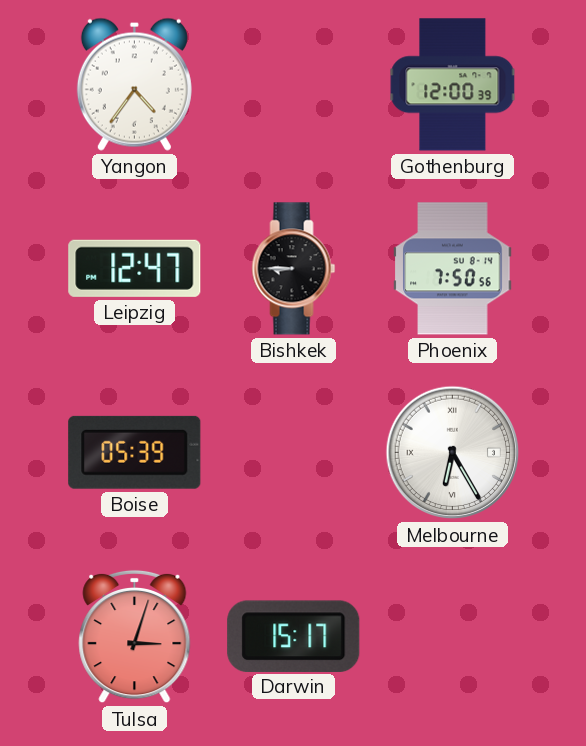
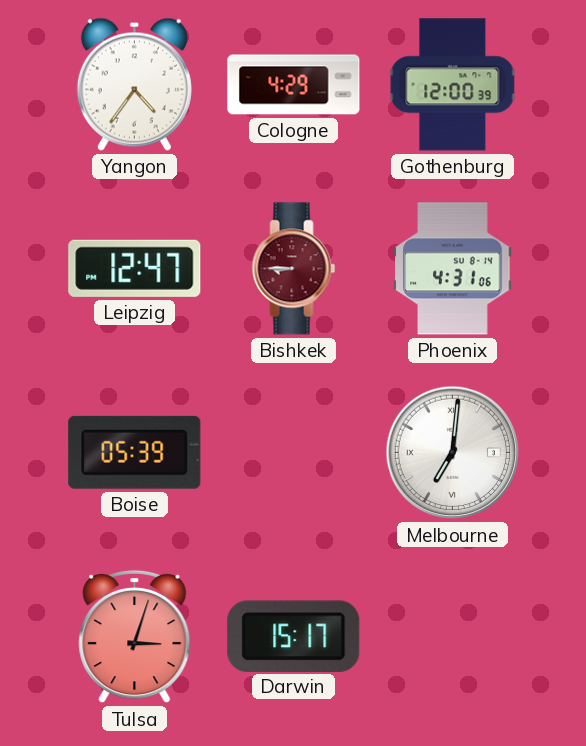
Cologne: none -> 4:29
Bishkek dial: black -> burgundy
Phoenix: 7:50 -> 4:31
Melbourne: 6:25 -> 7:01
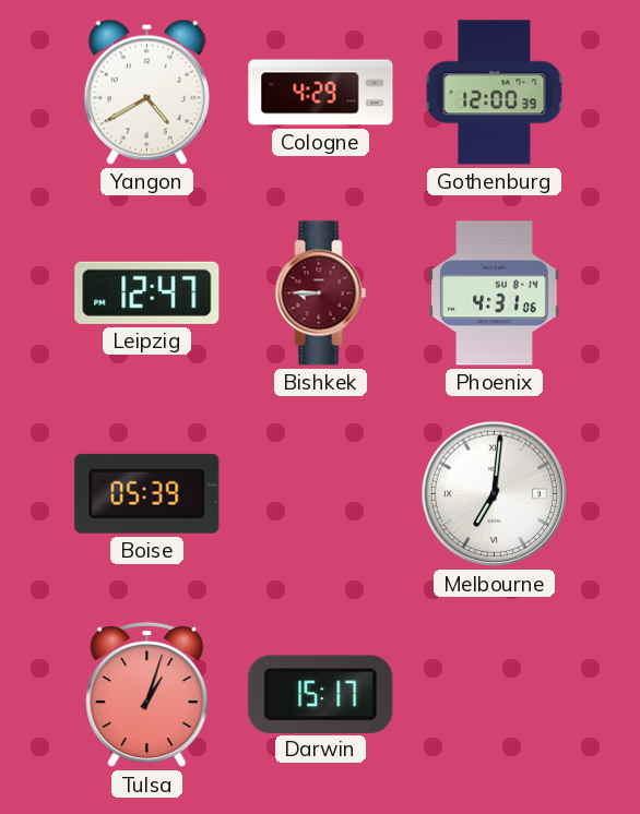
Yangon: 4:36 -> 4:40
Tulsa: 3:03 -> 1:03
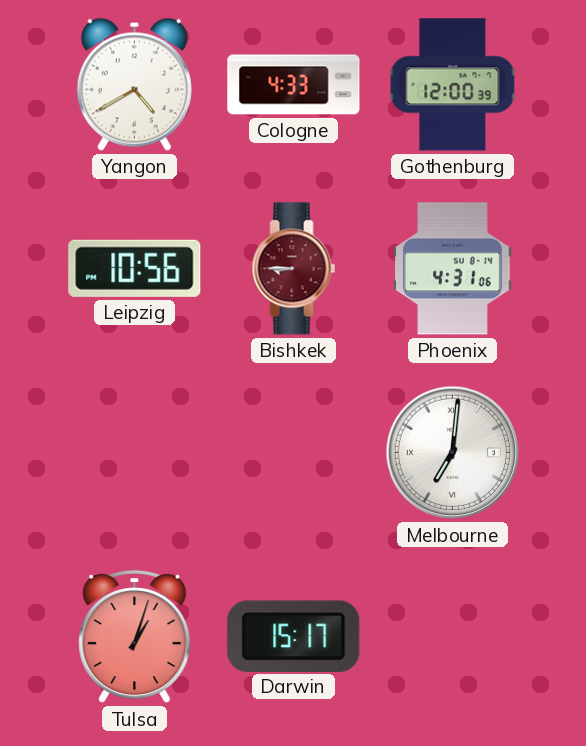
Cologne: 4:29 -> 4:33
Leipzig: 12:47 -> 10:56
Boise: 05:39 -> none
